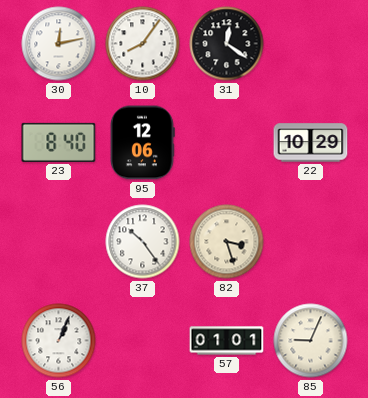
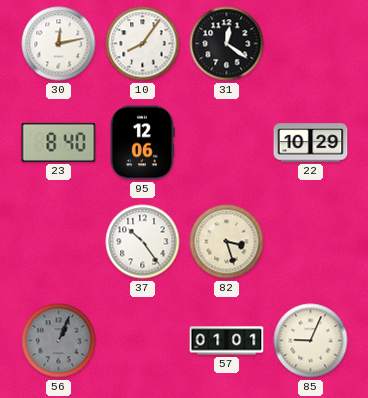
56 dial: white -> grey
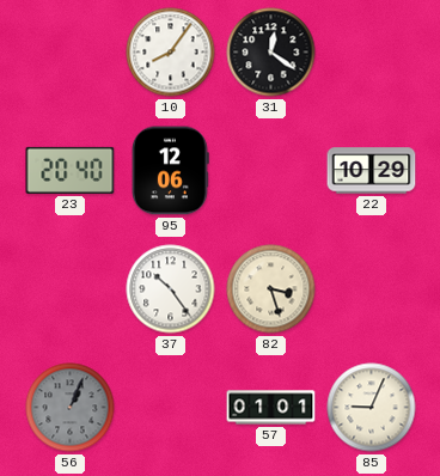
30: 12:13 -> none
23: 8:40 -> 20:40
